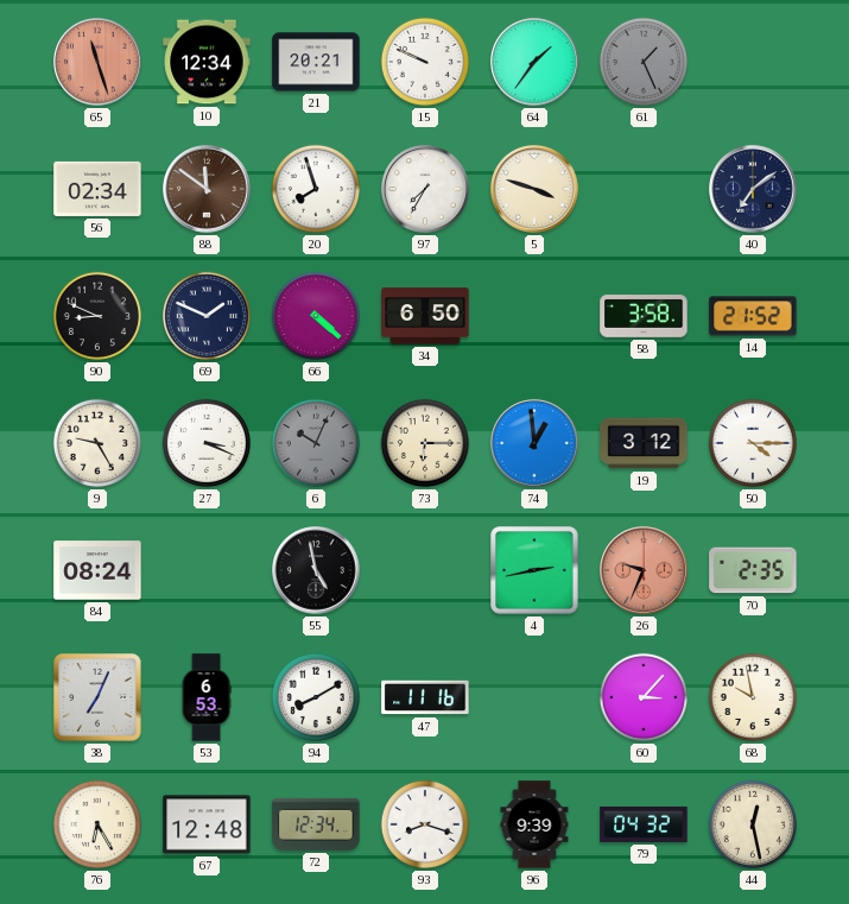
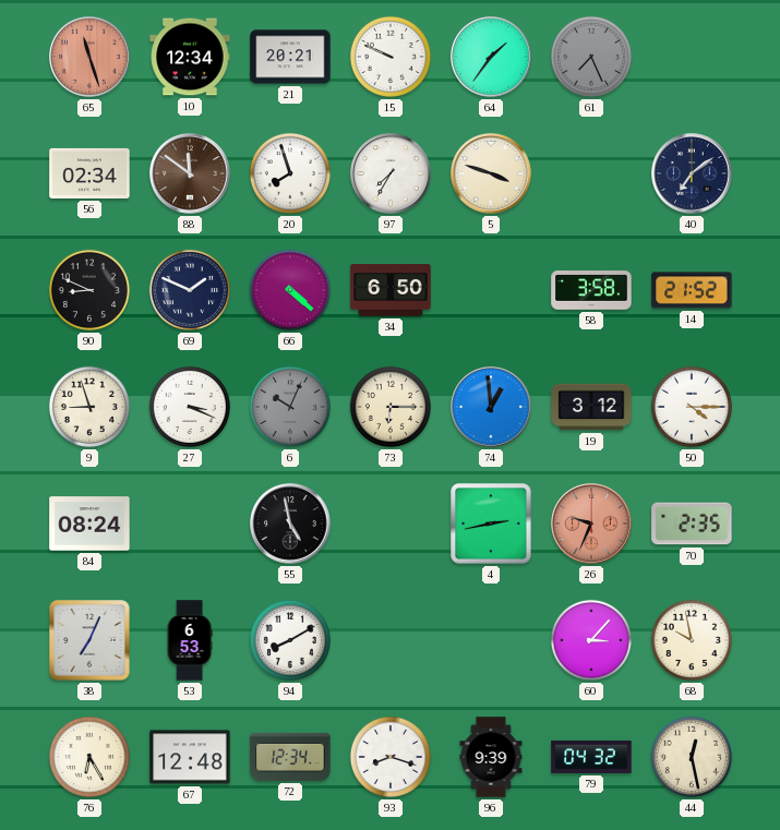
61: 1:26 -> 7:26
9: 9:25 -> 8:57
47: 11:16 -> none
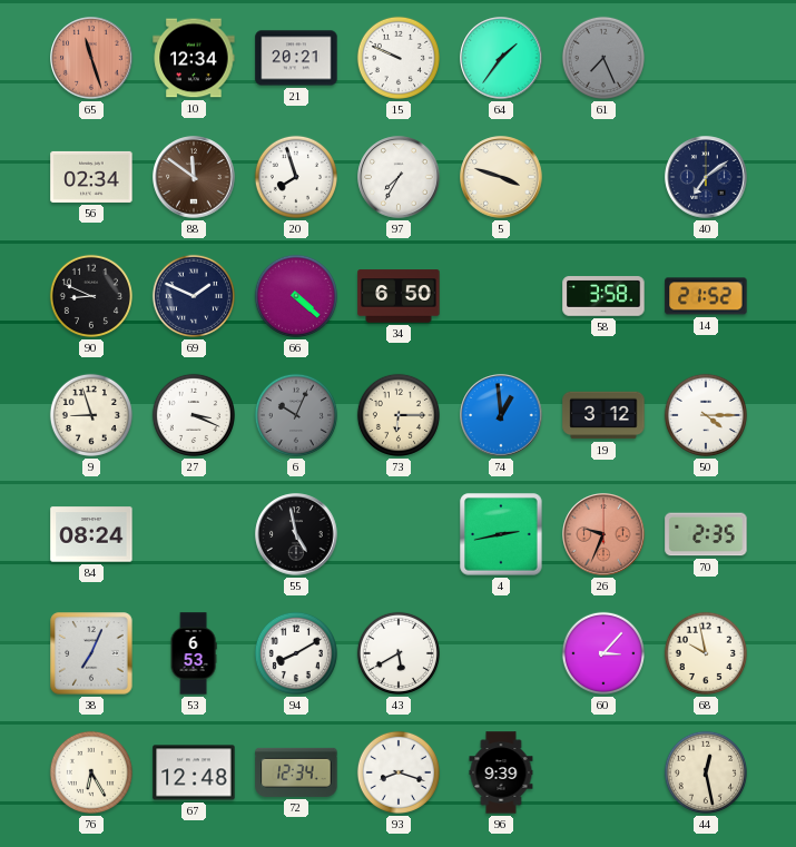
43: none -> 5:40
79: 04:32 -> none
